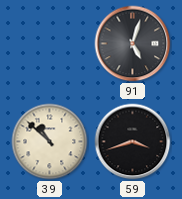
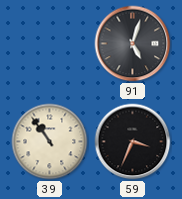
39: 10:52 -> 10:54
59: 3:42 -> 3:34
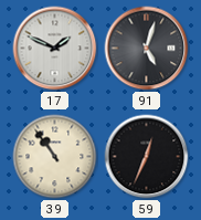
17: none -> 1:49
59: 3:34 -> 12:34
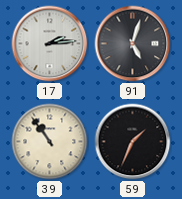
17: 1:49 -> 2:14
59: 12:34 -> 1:34
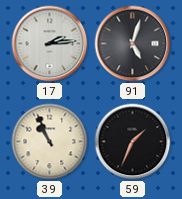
39: 10:54 -> 10:56
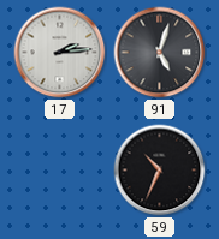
39: 10:56 -> none
59: 1:34 -> 10:34
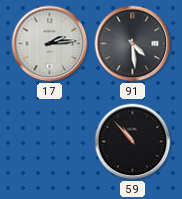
91: 5:03 -> 4:29
59: 10:34 -> 10:53
